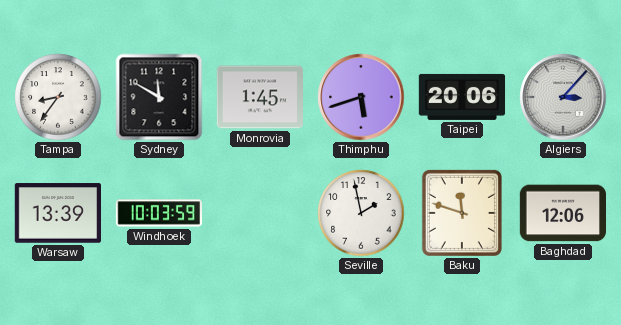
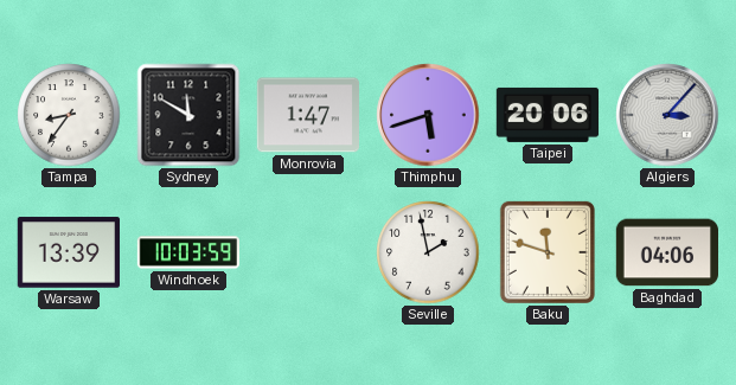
Monrovia: 1:45 -> 1:47
Baghdad: 12:06 -> 04:06
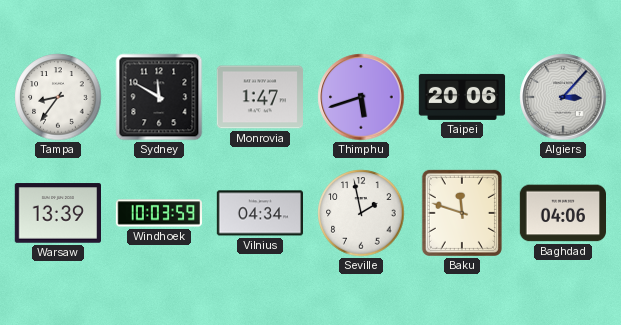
Vilnius: none -> 04:34
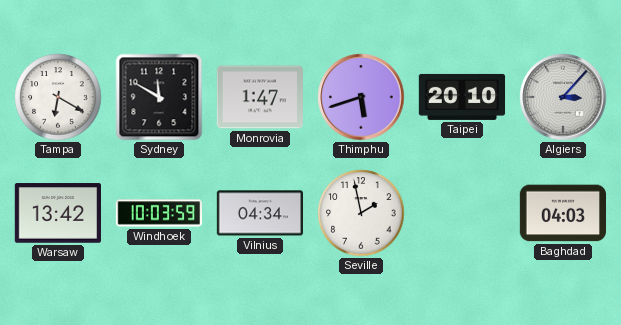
Tampa: 8:36 -> 6:20
Taipei: 20:06 -> 20:10
Warsaw: 13:39 -> 13:42
Baku: 11:48 -> none
Baghdad: 04:06 -> 04:03
